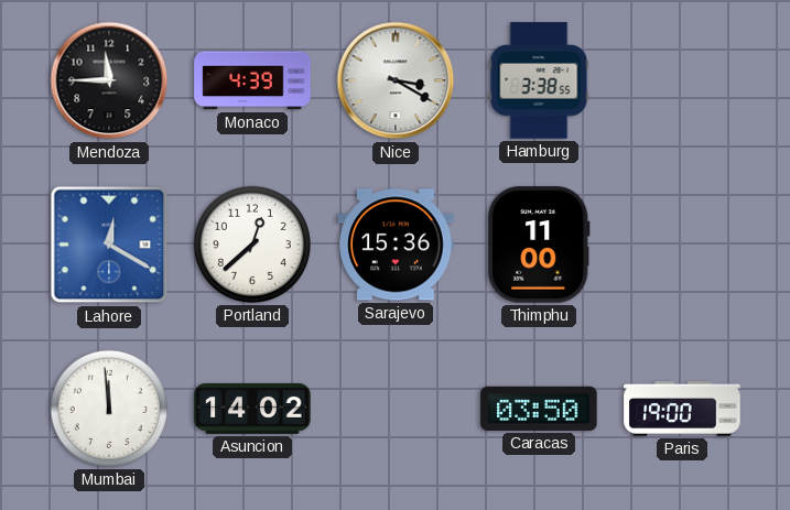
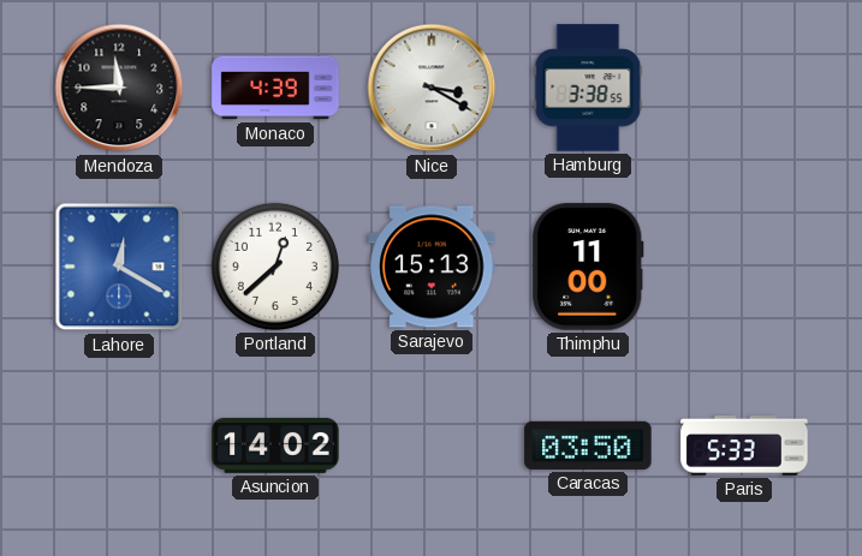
Sarajevo: 15:36 -> 15:13
Mumbai: 11:59 -> none
Paris: 19:00 -> 5:33
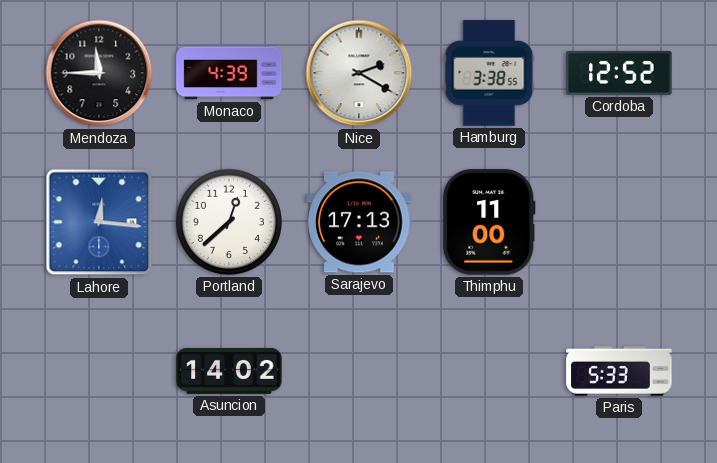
Nice: 3:20 -> 2:20
Cordoba: none -> 12:52
Lahore: 12:20 -> 12:16
Sarajevo: 15:13 -> 17:13
Caracas: 03:50 -> none
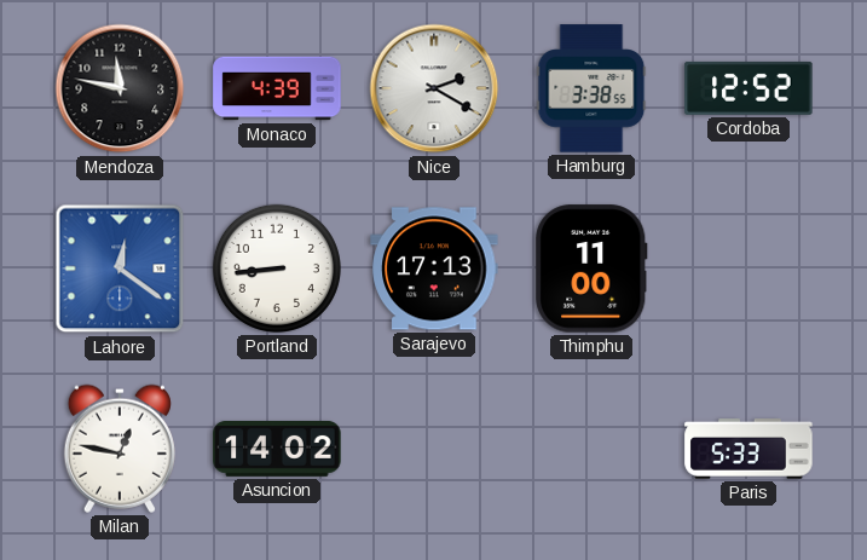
Mendoza: 11:45 -> 11:47
Lahore: 12:16 -> 12:21
Portland: 12:38 -> 8:44
Milan: none -> 12:47
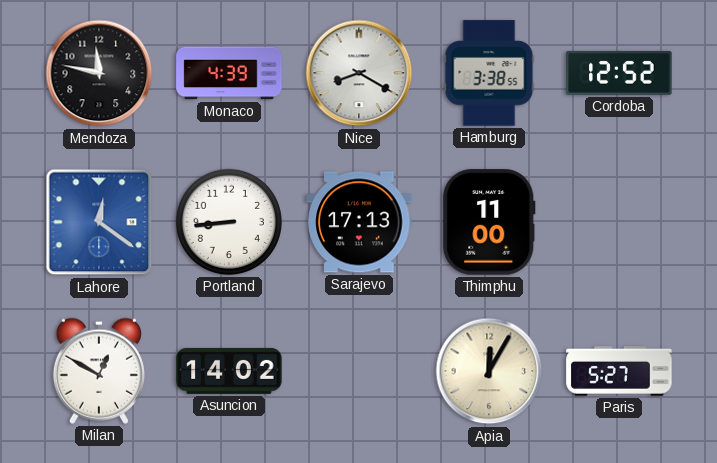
Nice: 2:20 -> 8:20
Milan: 12:47 -> 12:50
Apia: none -> 12:05
Paris: 5:33 -> 5:27
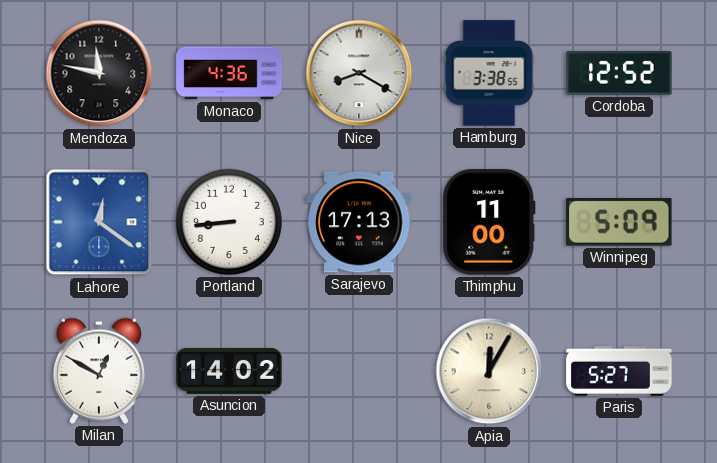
Monaco: 4:39 -> 4:36
Winnipeg: none -> 5:09
